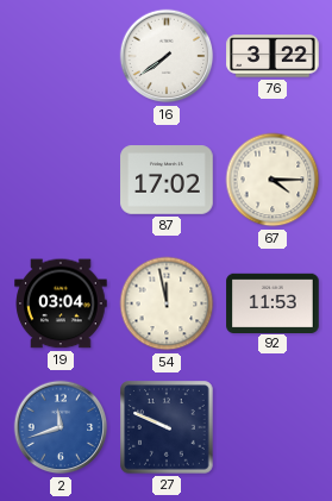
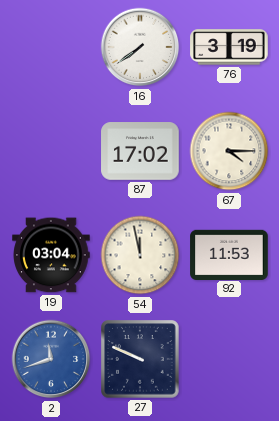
76: 3:22 -> 3:19
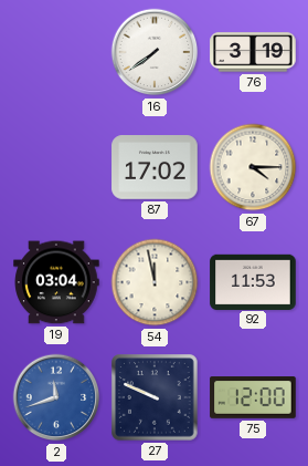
75: none -> 12:00
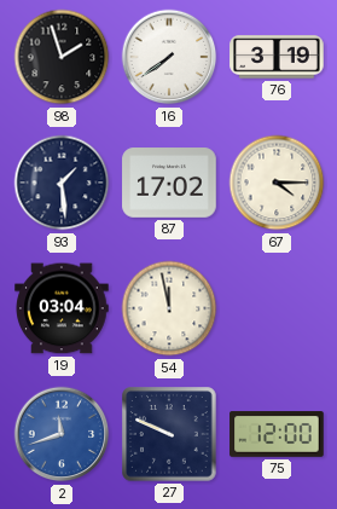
98: none -> 1:57
93: none -> 1:29
92: 11:53 -> none
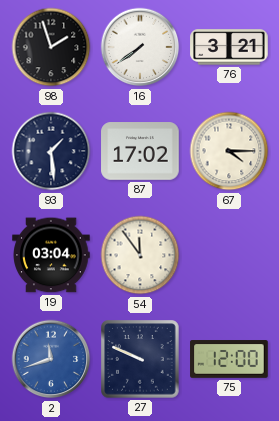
76: 3:19 -> 3:21
54: 11:58 -> 11:54
